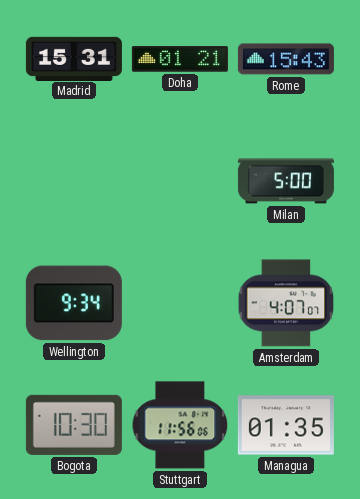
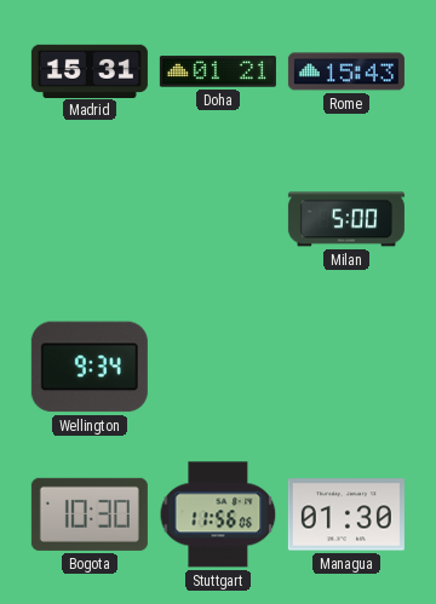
Amsterdam: 4:07 -> none
Managua: 01:35 -> 01:30
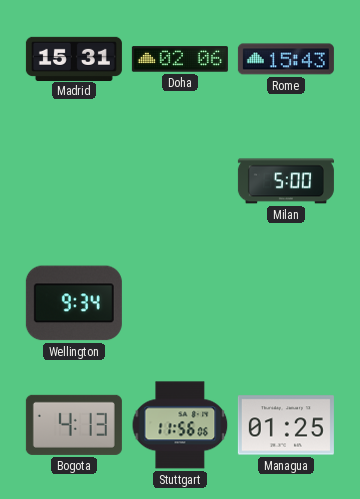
Doha: 01:21 -> 02:06
Bogota: 10:30 -> 4:13
Managua: 01:30 -> 01:25
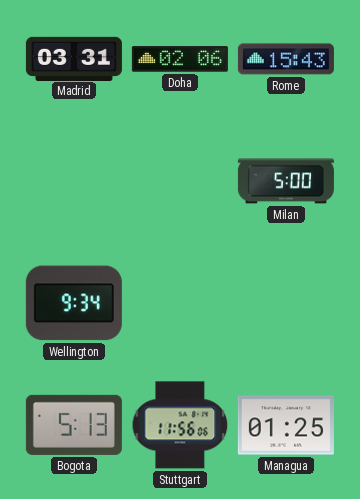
Madrid: 15:31 -> 03:31
Bogota: 4:13 -> 5:13
